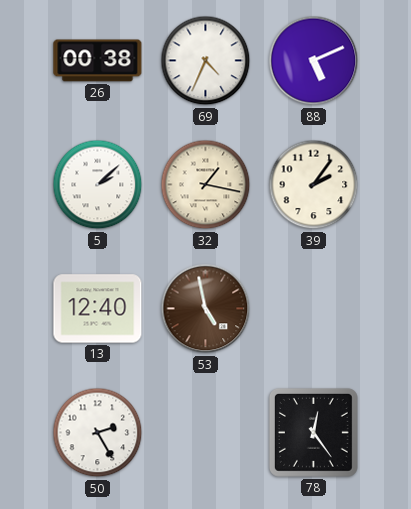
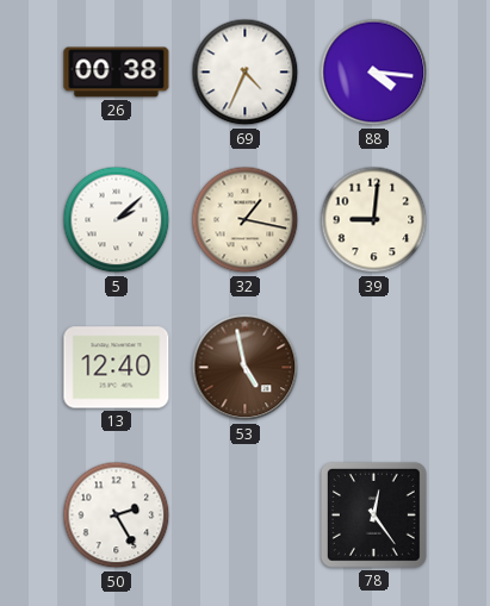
88: 5:11 -> 4:16
39: 2:06 -> 9:01
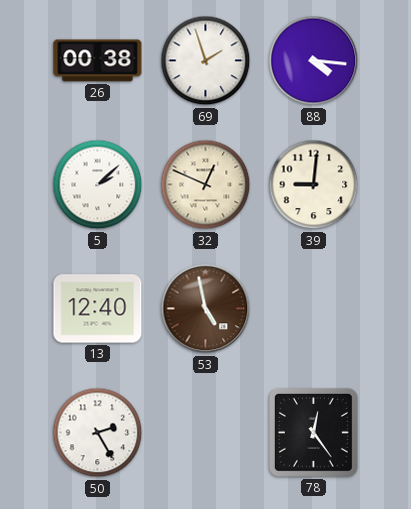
69: 4:34 -> 1:57
32: 1:17 -> 12:49
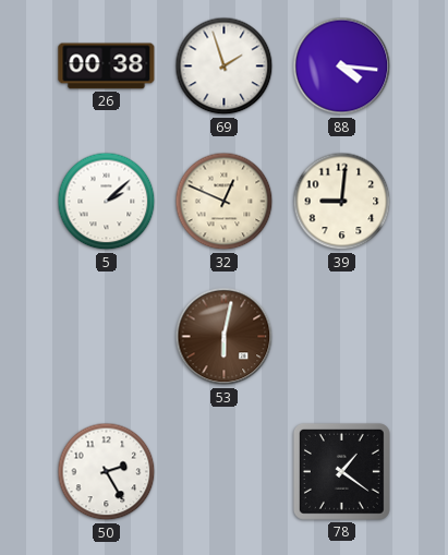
13: 12:40 -> none
53: 4:58 -> 6:02
78: 12:24 -> 1:21
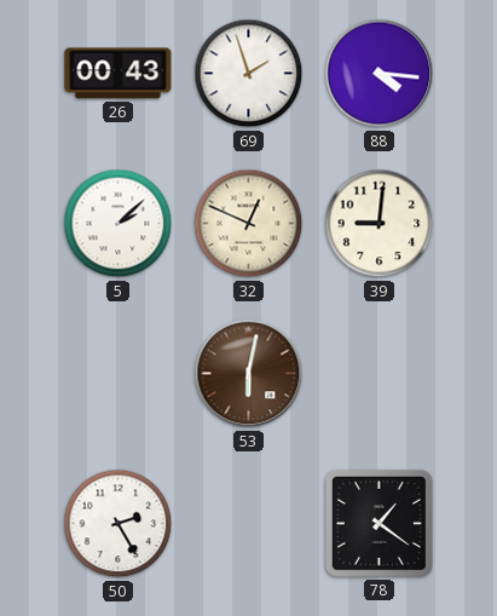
26: 00:38 -> 00:43
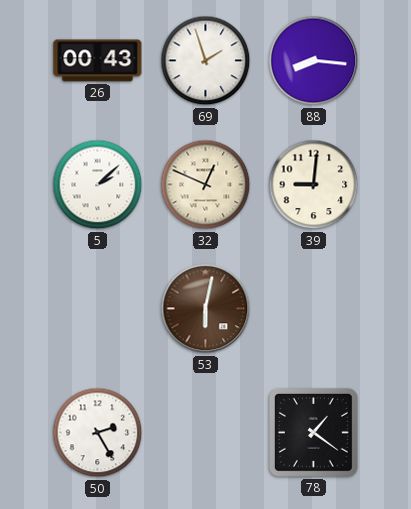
88: 4:16 -> 8:16
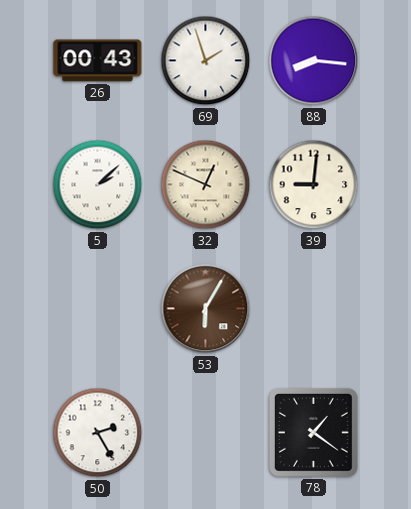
53: 6:02 -> 6:05
